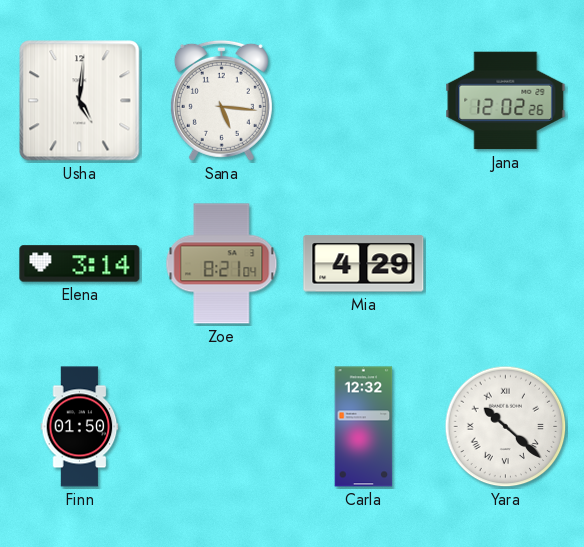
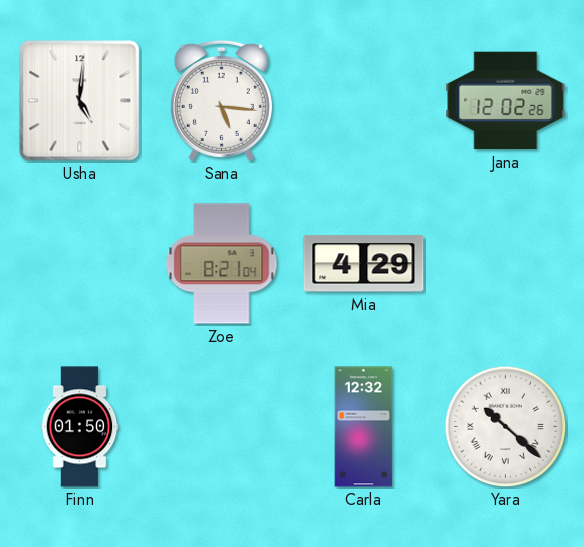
Elena: 3:14 -> none
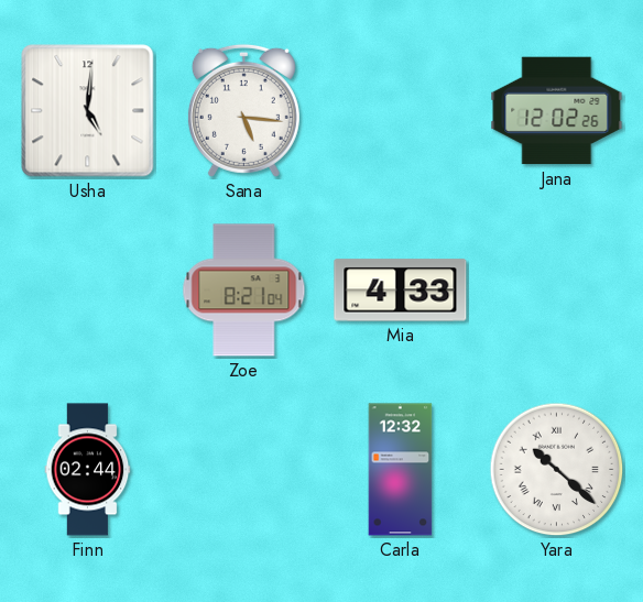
Mia: 4:29 -> 4:33
Finn: 01:50 -> 02:44
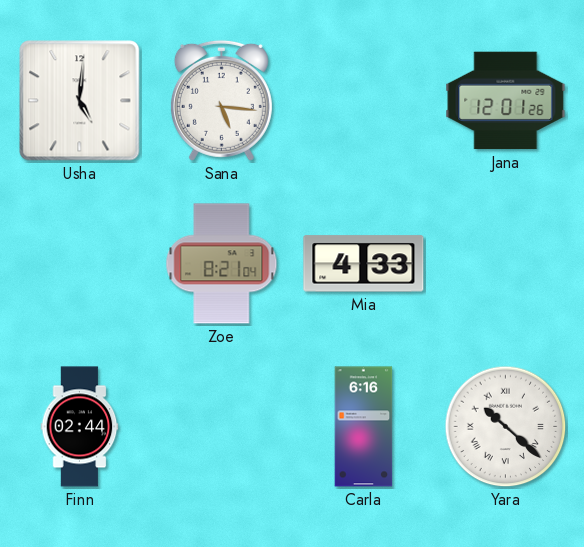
Jana: 12:02 -> 12:01
Carla: 12:32 -> 6:16
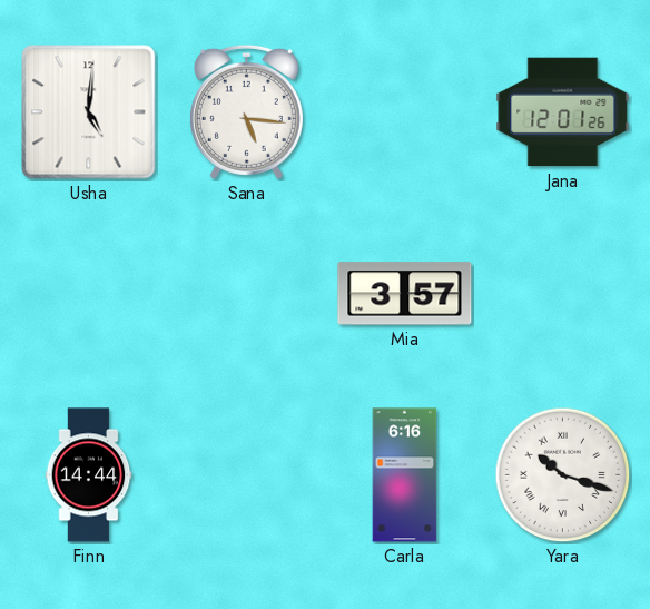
Zoe: 8:21 -> none
Mia: 4:33 -> 3:57
Finn: 02:44 -> 14:44
Yara: 10:22 -> 10:18
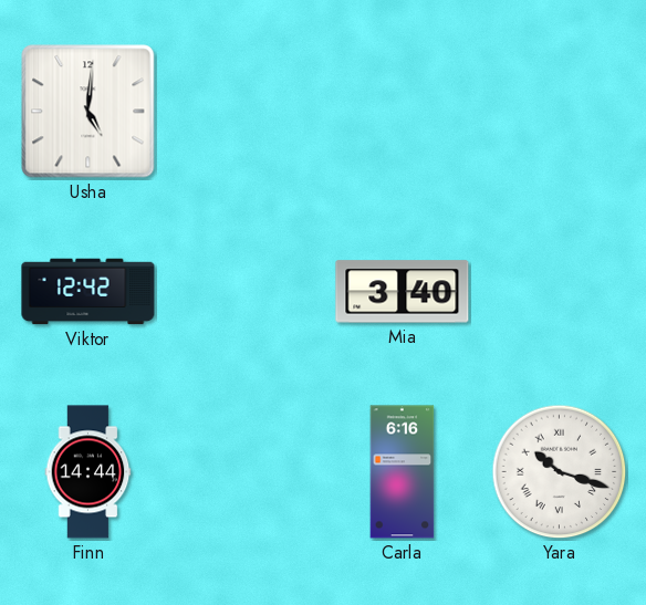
Sana: 5:16 -> none
Jana: 12:01 -> none
Viktor: none -> 12:42
Mia: 3:57 -> 3:40
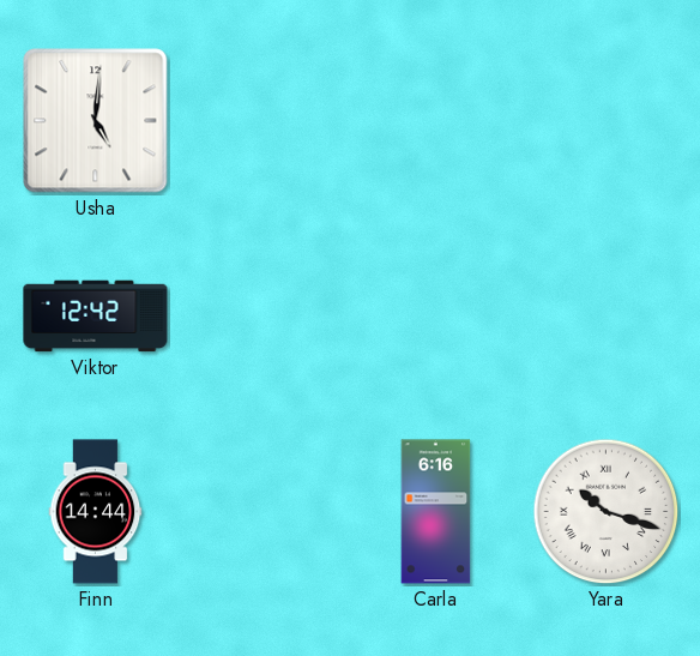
Mia: 3:40 -> none
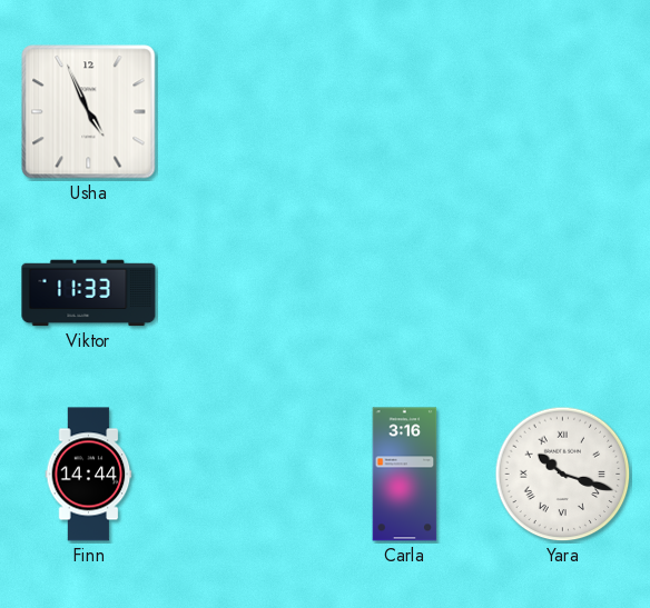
Usha: 5:01 -> 4:56
Viktor: 12:42 -> 11:33
Carla: 6:16 -> 3:16
